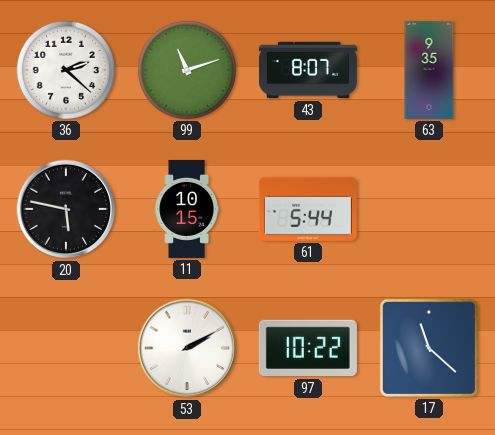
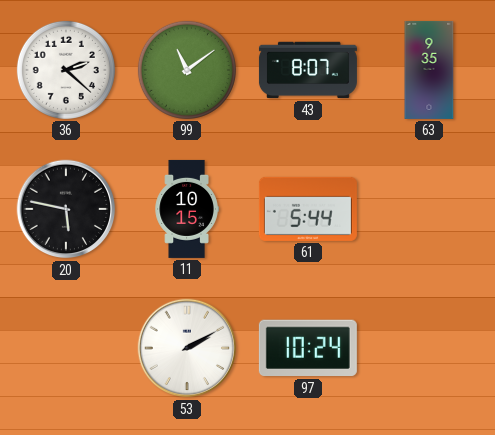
99: 11:12 -> 11:09
97: 10:22 -> 10:24
17: 11:22 -> none
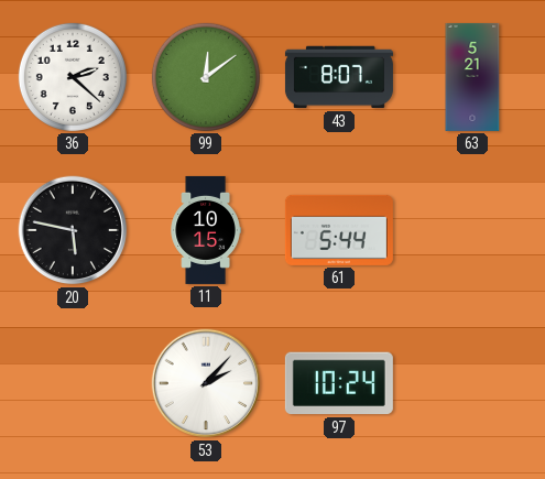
99: 11:09 -> 12:09
63: 9:35 -> 5:21
53: 2:10 -> 2:07
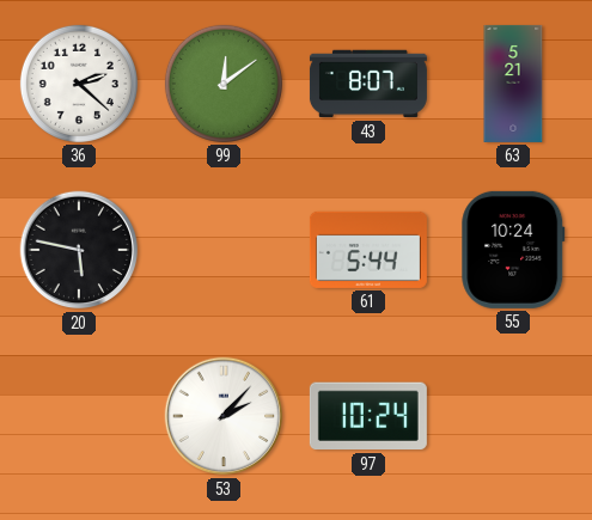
11: 10:15 -> none
55: none -> 10:24
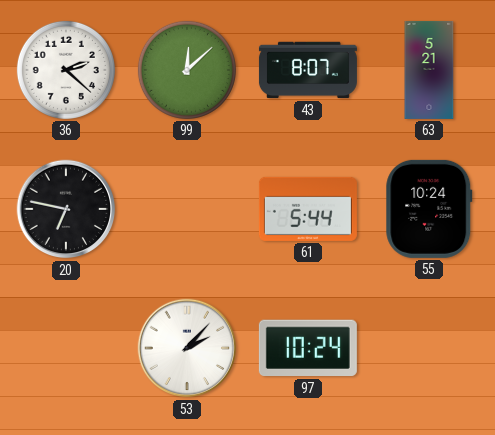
99: 12:09 -> 12:08
20: 5:47 -> 6:47
